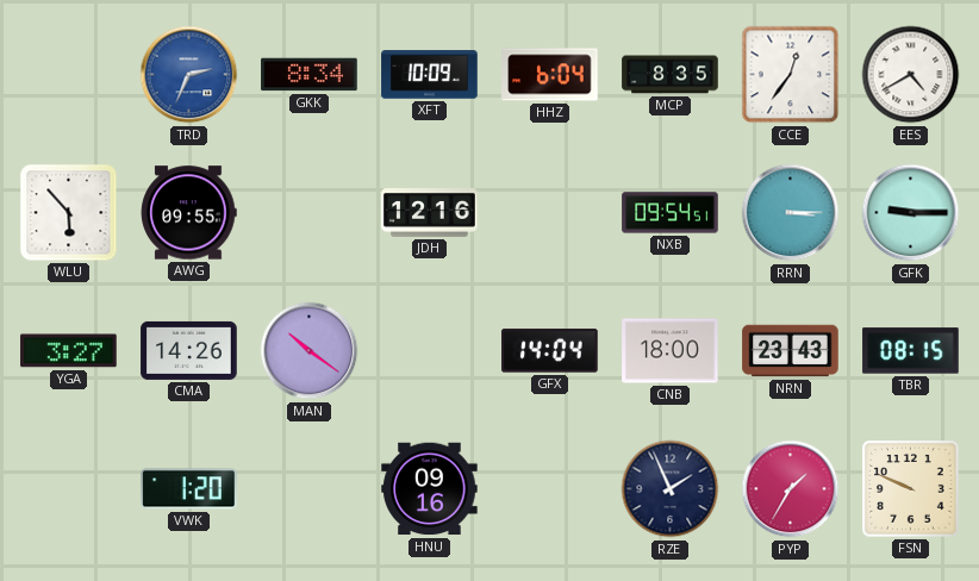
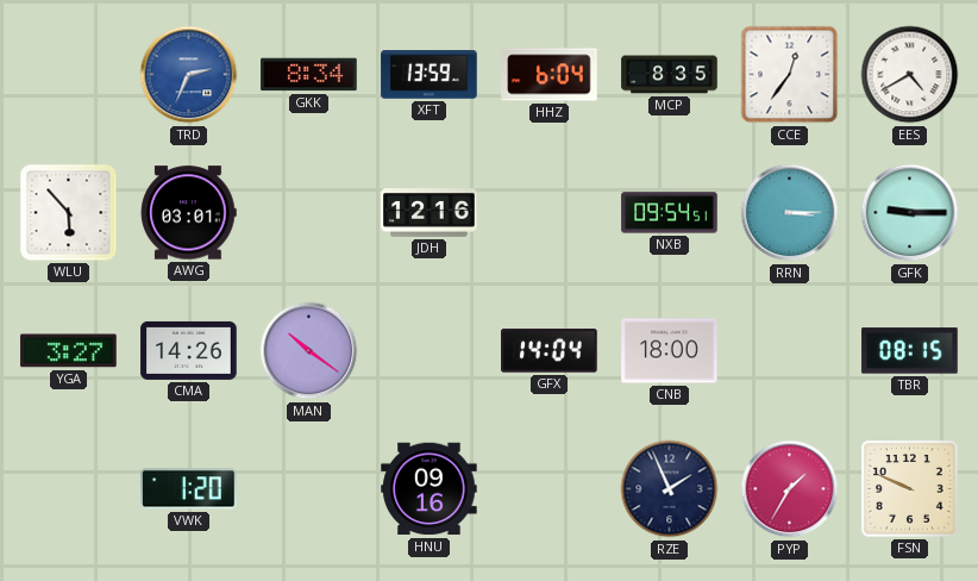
XFT: 10:09 -> 13:59
AWG: 09:55 -> 03:01
NRN: 23:43 -> none
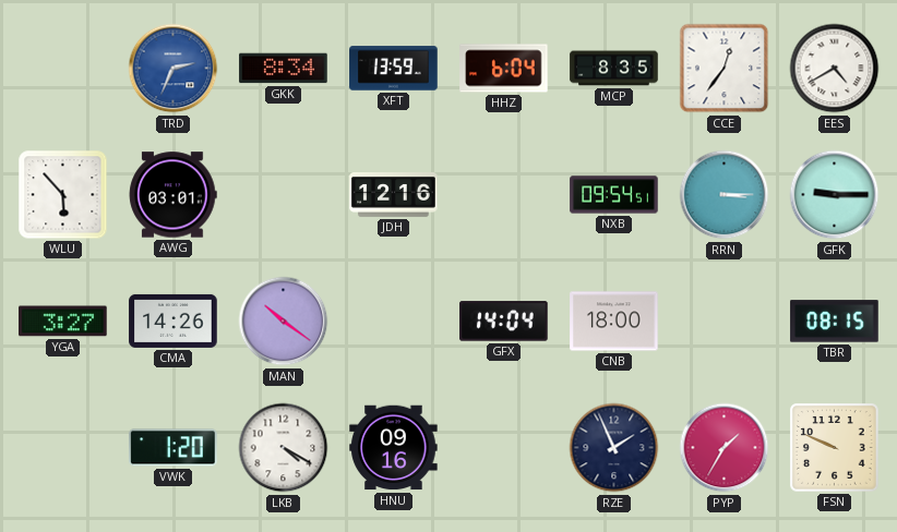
LKB: none -> 4:20
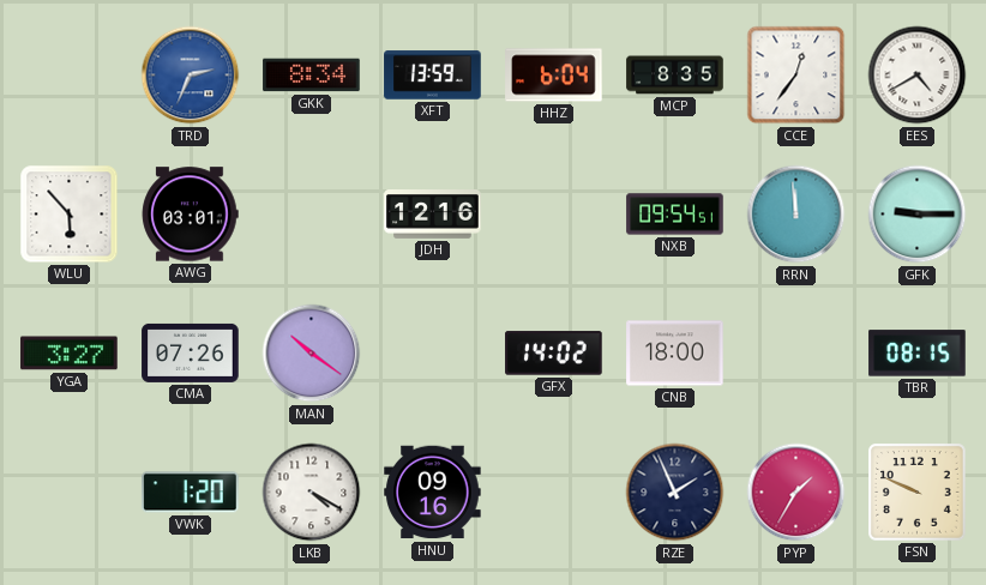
RRN: 3:15 -> 11:59
CMA: 14:26 -> 07:26
GFX: 14:04 -> 14:02
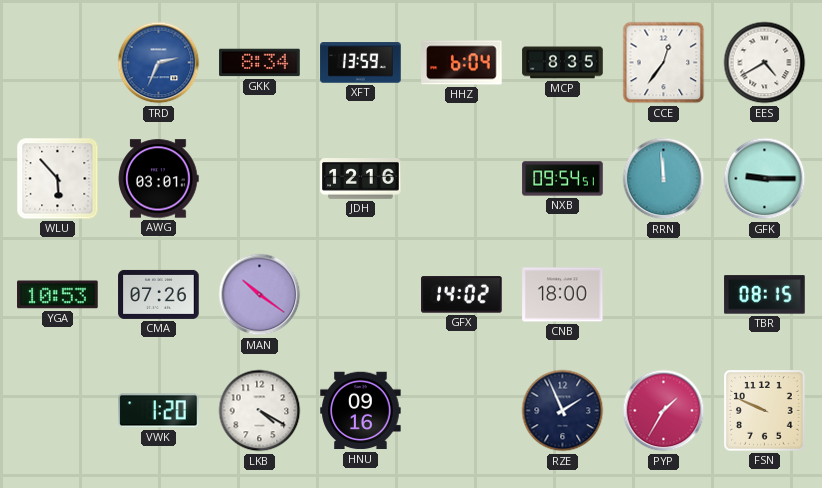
YGA: 3:27 -> 10:53
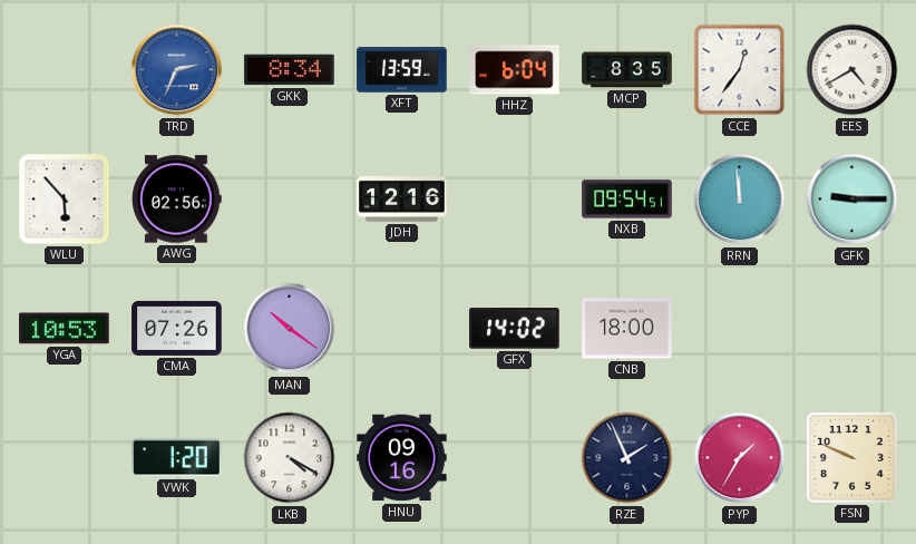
AWG: 03:01 -> 02:56
TBR: 08:15 -> none
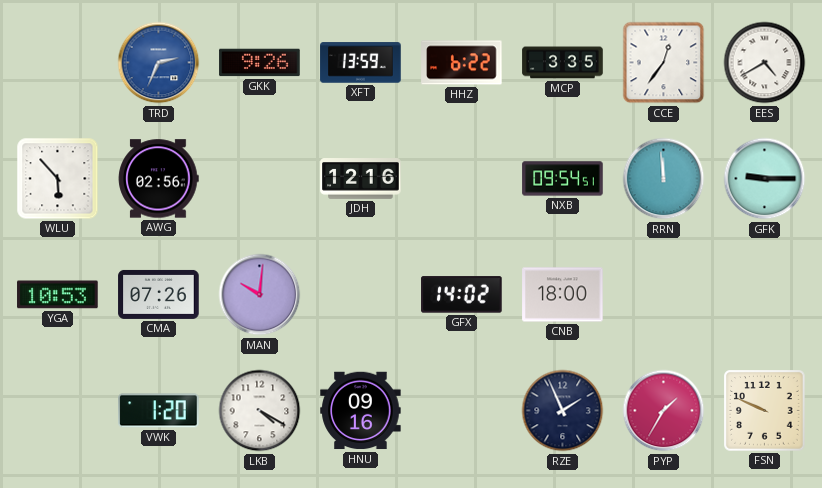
GKK: 8:34 -> 9:26
HHZ: 6:04 -> 6:22
MCP: 8:35 -> 3:35
MAN: 10:21 -> 10:01
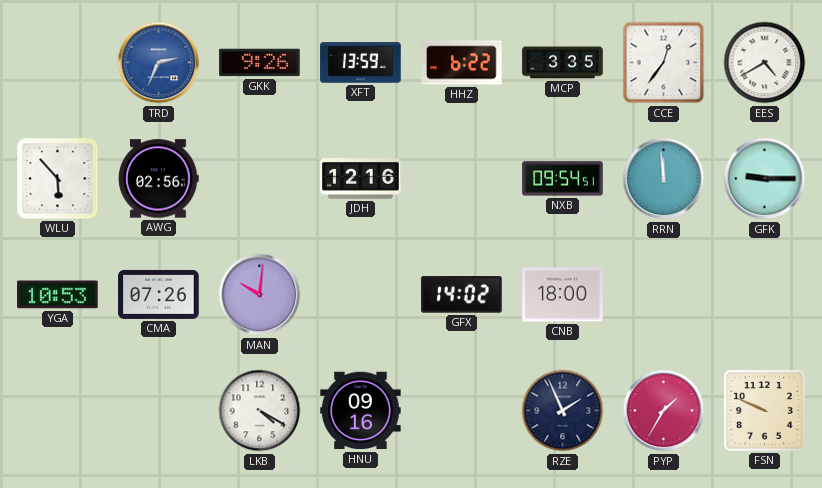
VWK: 1:20 -> none
